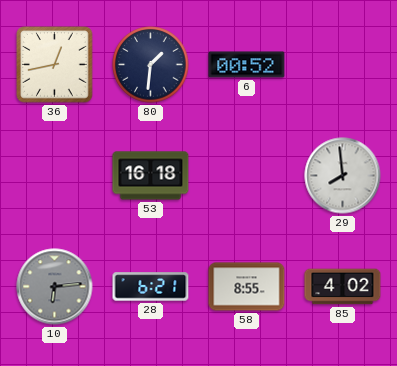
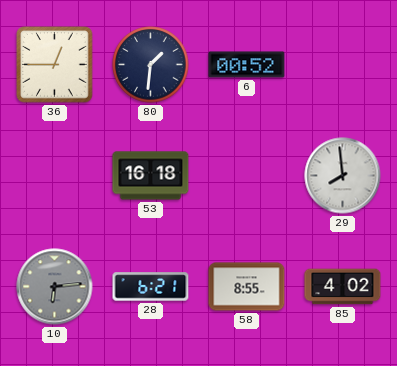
36: 12:43 -> 12:45
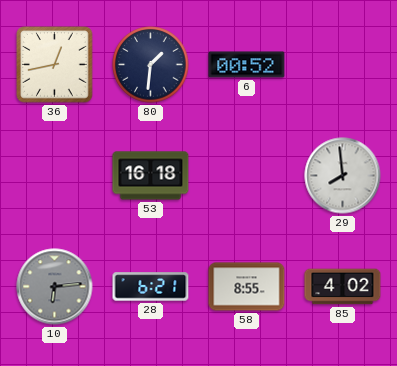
36: 12:45 -> 12:43
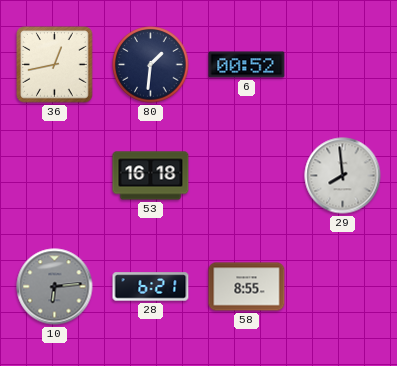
85: 4:02 -> none
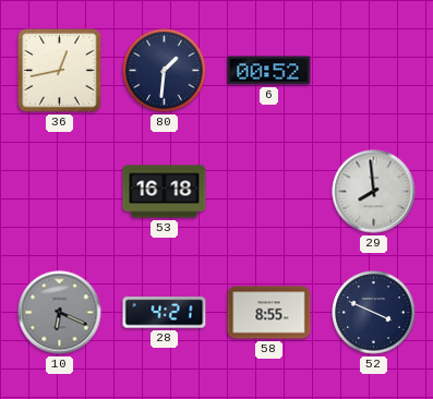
10: 6:14 -> 6:19
28: 6:21 -> 4:21
52: none -> 3:49
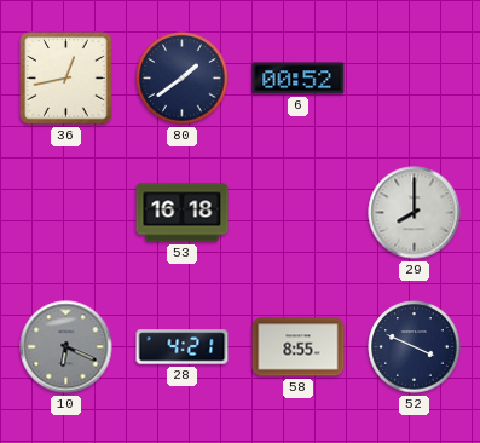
80: 1:31 -> 1:39
29: 7:59 -> 8:00
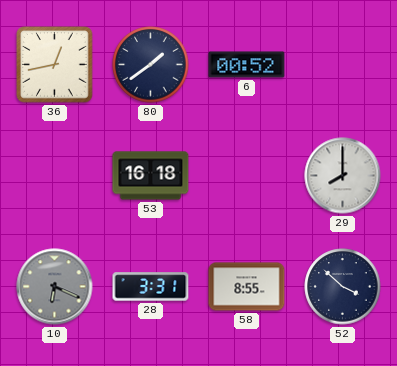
28: 4:21 -> 3:31
52: 3:49 -> 3:52
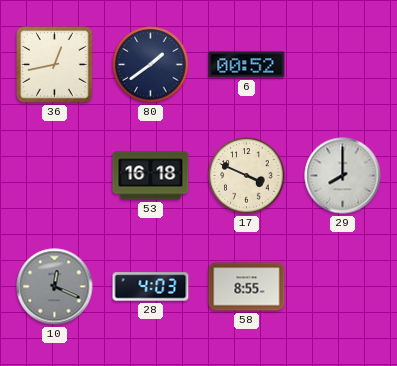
17: none -> 3:49
10: 6:19 -> 12:19
28: 3:31 -> 4:03
52: 3:52 -> none
